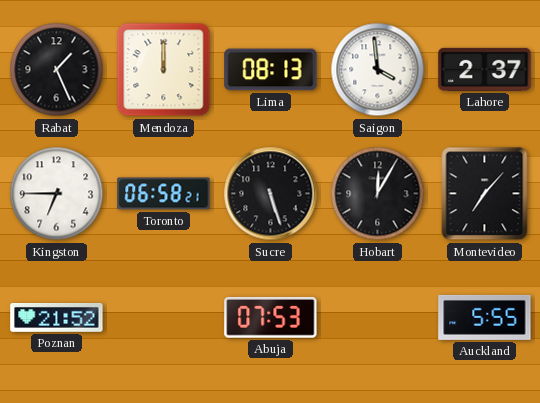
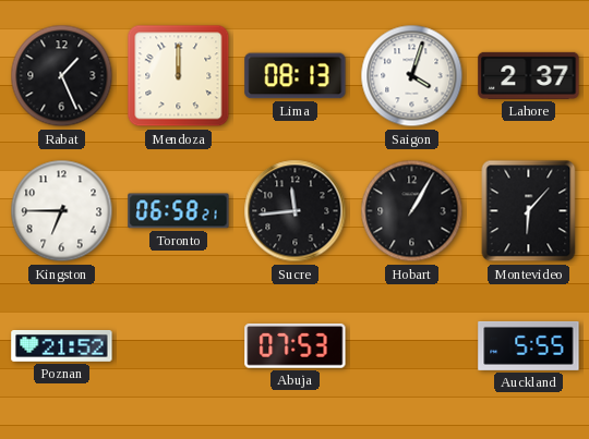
Saigon: 3:59 -> 4:03
Sucre: 5:27 -> 11:44
Hobart: 12:05 -> 1:05
Montevideo: 7:07 -> 6:07
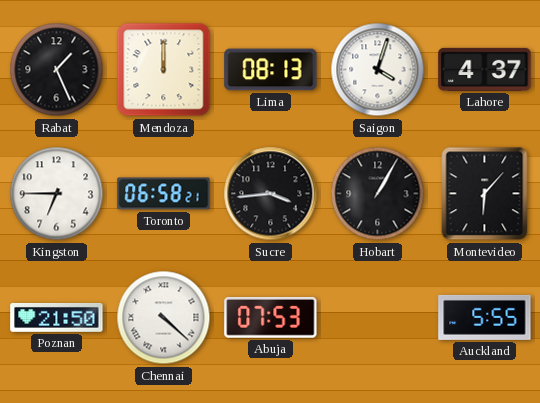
Lahore: 2:37 -> 4:37
Sucre: 11:44 -> 3:44
Poznan: 21:52 -> 21:50
Chennai: none -> 4:22
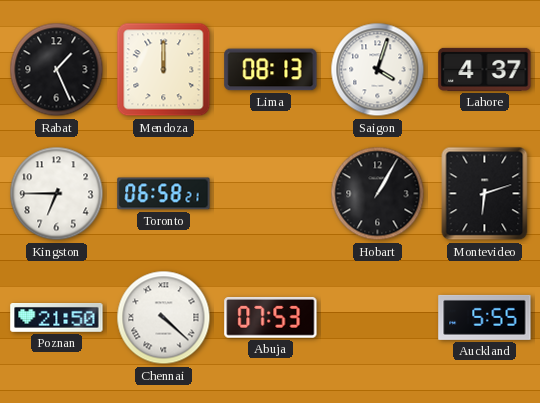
Sucre: 3:44 -> none
Montevideo: 6:07 -> 6:12
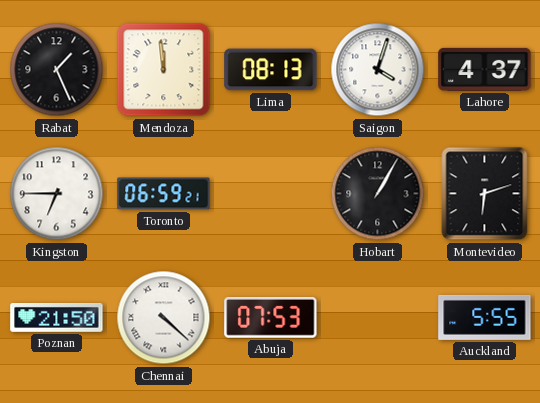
Mendoza: 12:00 -> 11:59
Toronto: 06:58 -> 06:59
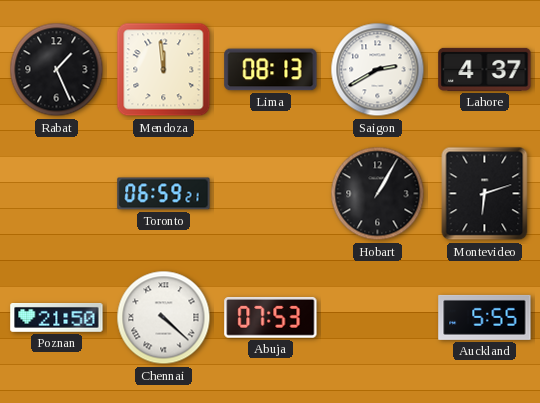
Saigon: 4:03 -> 2:40
Kingston: 6:45 -> none
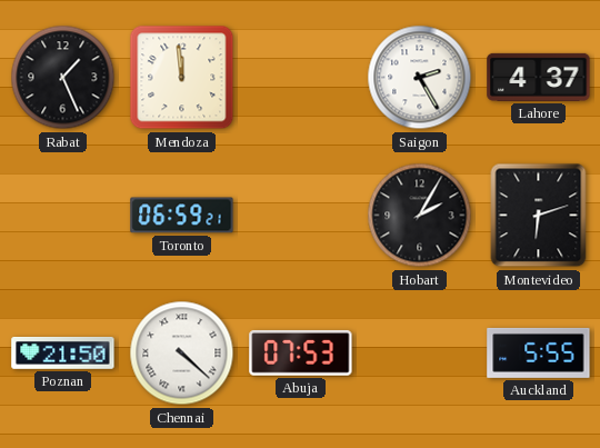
Lima: 08:13 -> none
Saigon: 2:40 -> 2:25
Hobart: 1:05 -> 2:05
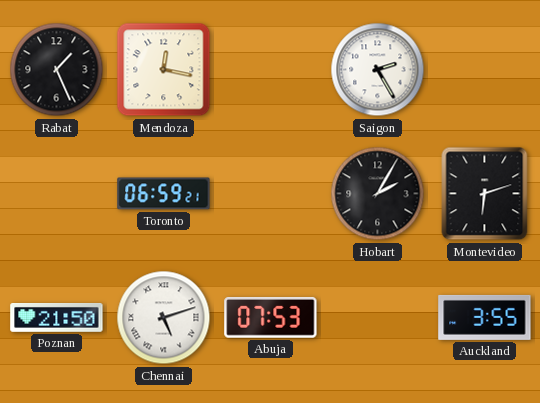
Mendoza: 11:59 -> 12:17
Lahore: 4:37 -> none
Chennai: 4:22 -> 5:12
Auckland: 5:55 -> 3:55
